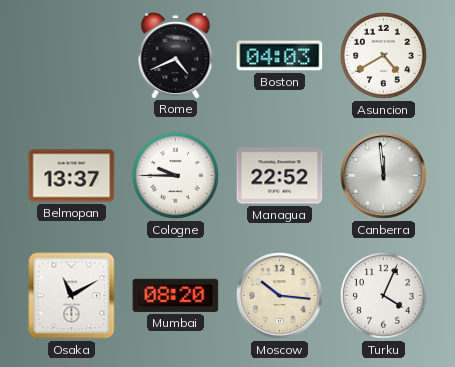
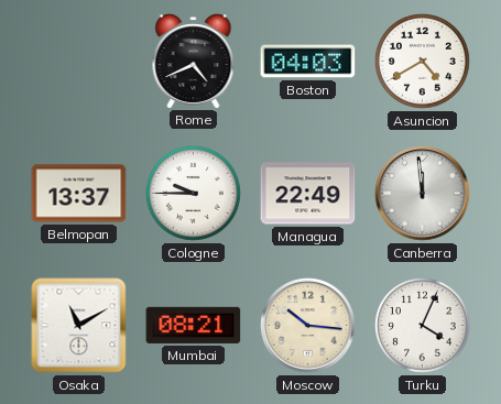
Managua: 22:52 -> 22:49
Mumbai: 08:20 -> 08:21
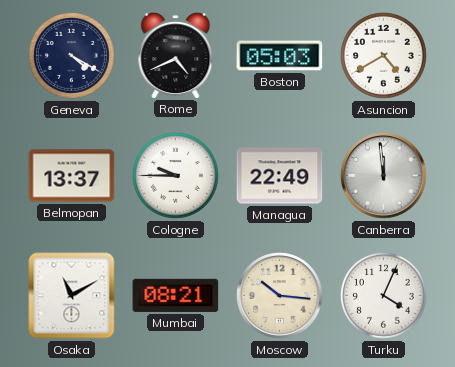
Geneva: none -> 4:20
Boston: 04:03 -> 05:03
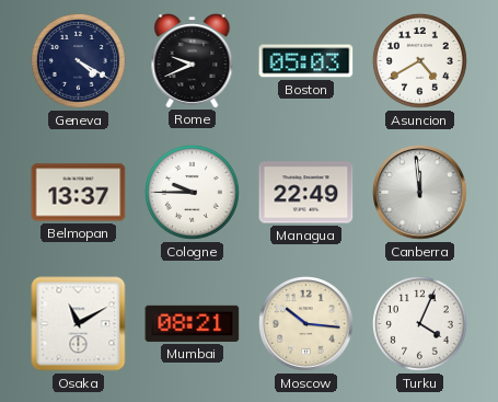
Rome: 4:41 -> 9:41
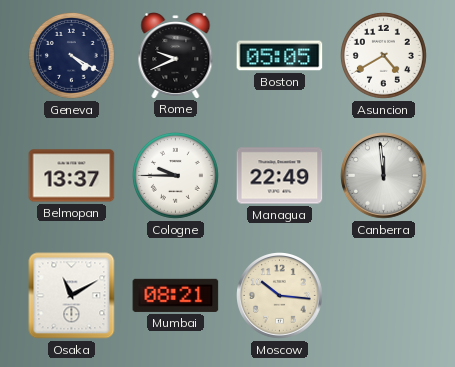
Boston: 05:03 -> 05:05
Turku: 4:04 -> none
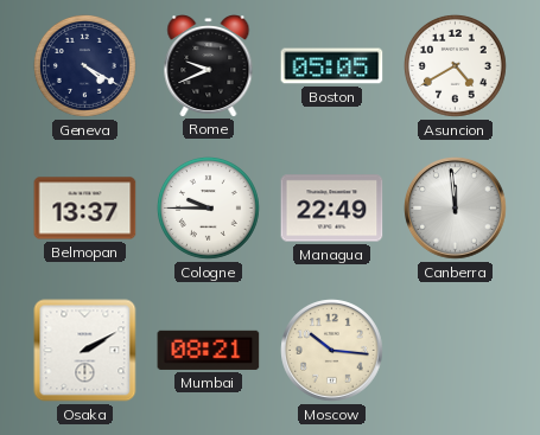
Osaka: 11:10 -> 2:10
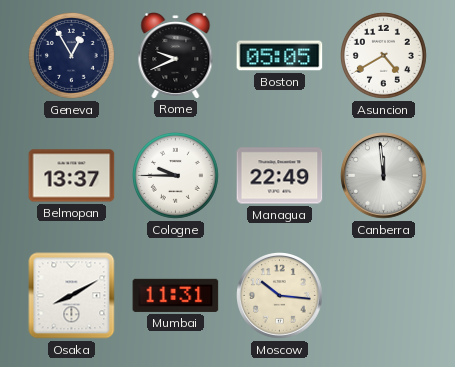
Geneva: 4:20 -> 12:55
Osaka: 2:10 -> 8:10
Mumbai: 08:21 -> 11:31
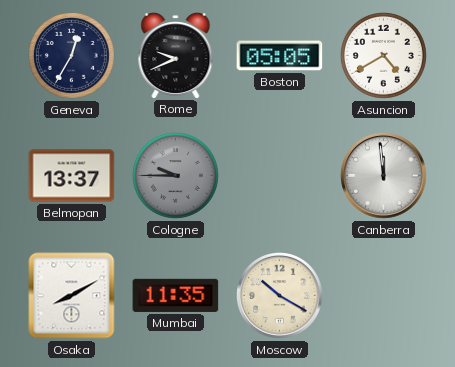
Geneva: 12:55 -> 12:35
Cologne dial: white -> grey
Managua: 22:49 -> none
Mumbai: 11:31 -> 11:35
Moscow: 10:16 -> 10:20
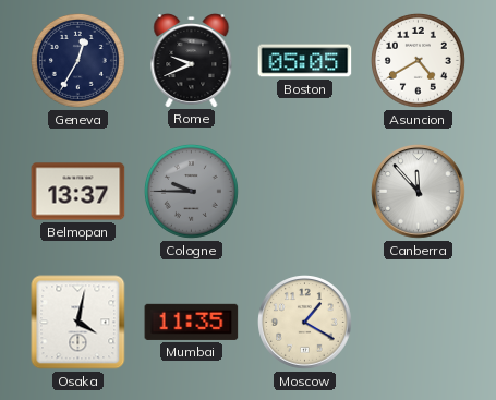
Canberra: 11:59 -> 11:53
Osaka: 8:10 -> 4:02
Moscow: 10:20 -> 1:20
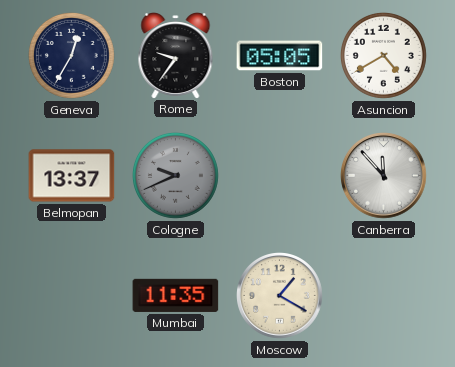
Rome: 9:41 -> 9:36
Cologne: 9:45 -> 9:41
Osaka: 4:02 -> none
